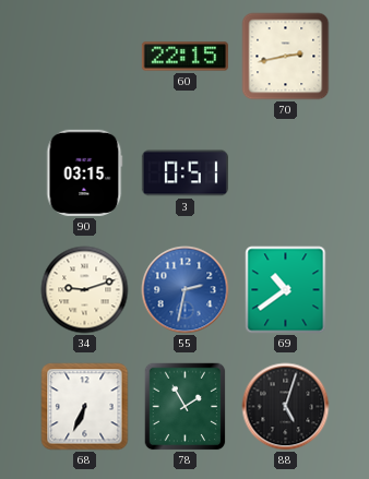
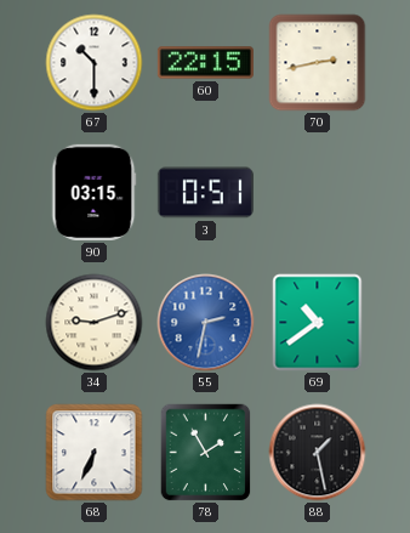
67: none -> 10:30
88: 5:03 -> 1:28
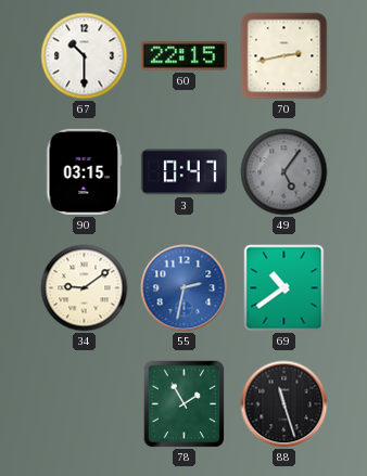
3: 0:51 -> 0:47
49: none -> 5:06
34: 9:12 -> 9:09
68: 6:34 -> none
88: 1:28 -> 11:27
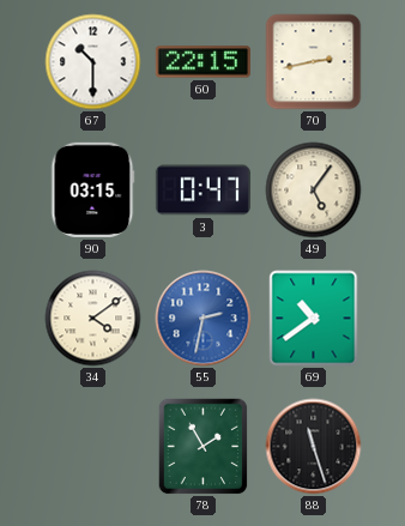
49 dial: grey -> cream
34: 9:09 -> 4:09
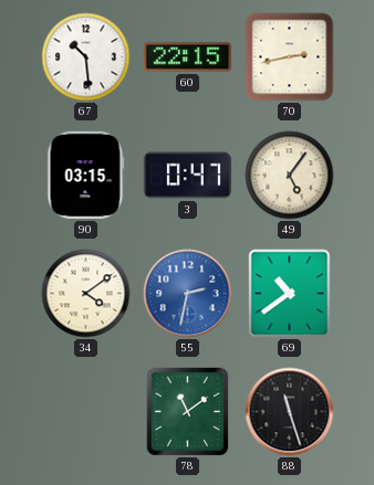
67: 10:30 -> 10:29
78: 1:55 -> 11:09
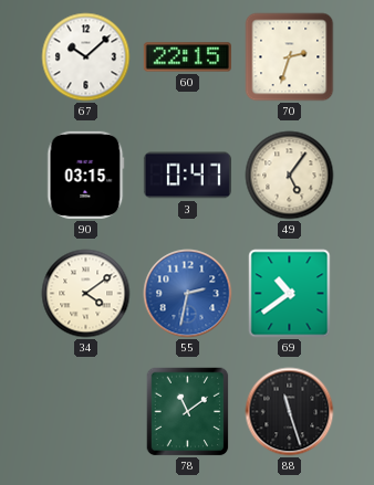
67: 10:29 -> 10:08
70: 2:43 -> 2:33
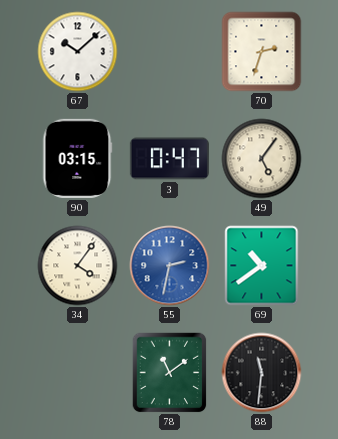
60: 22:15 -> none
34: 4:09 -> 4:06
88: 11:27 -> 11:31
